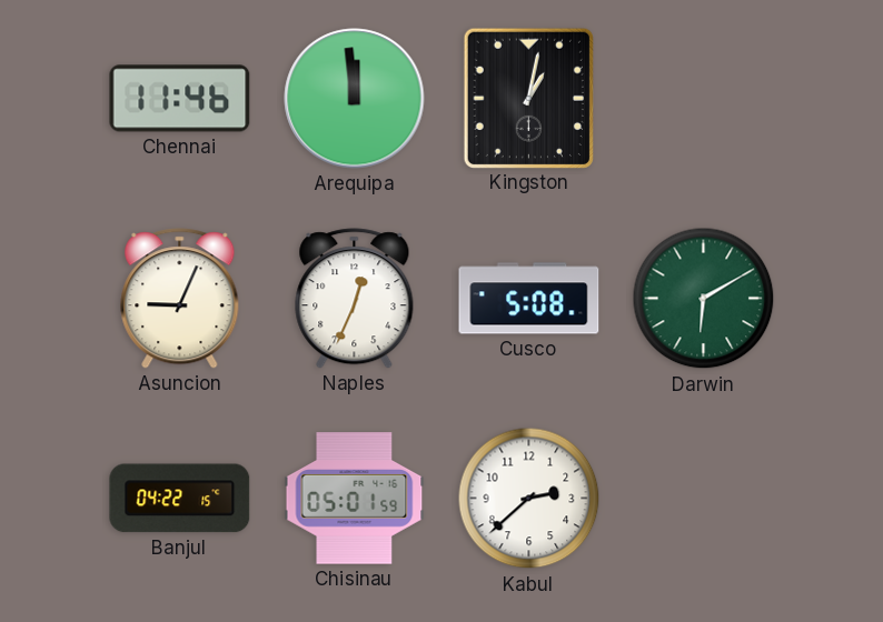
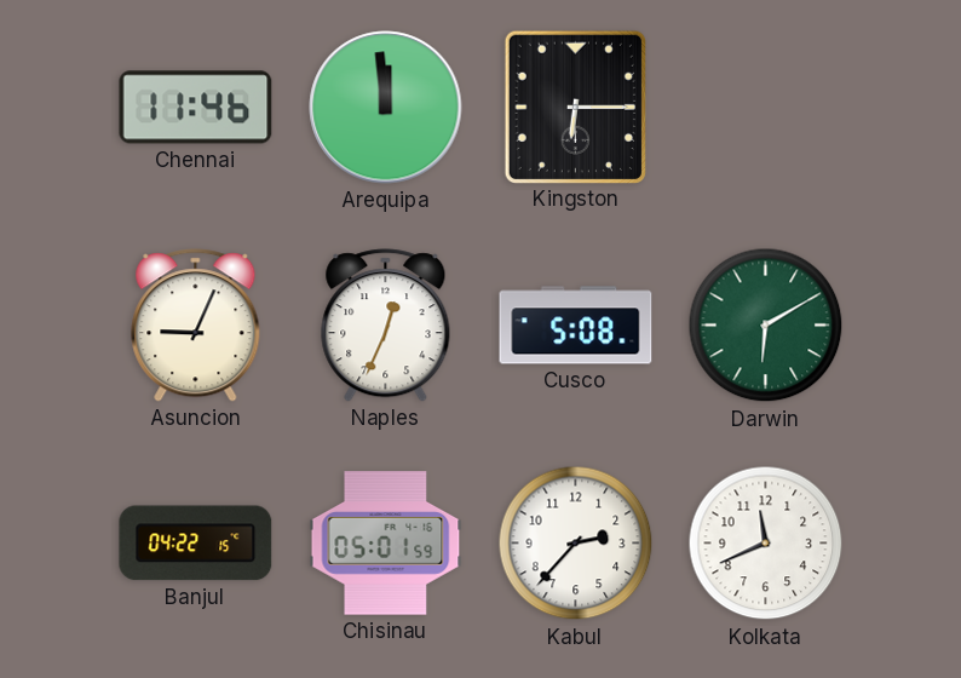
Kingston: 1:02 -> 6:15
Kabul: 2:38 -> 2:37
Kolkata: none -> 11:41
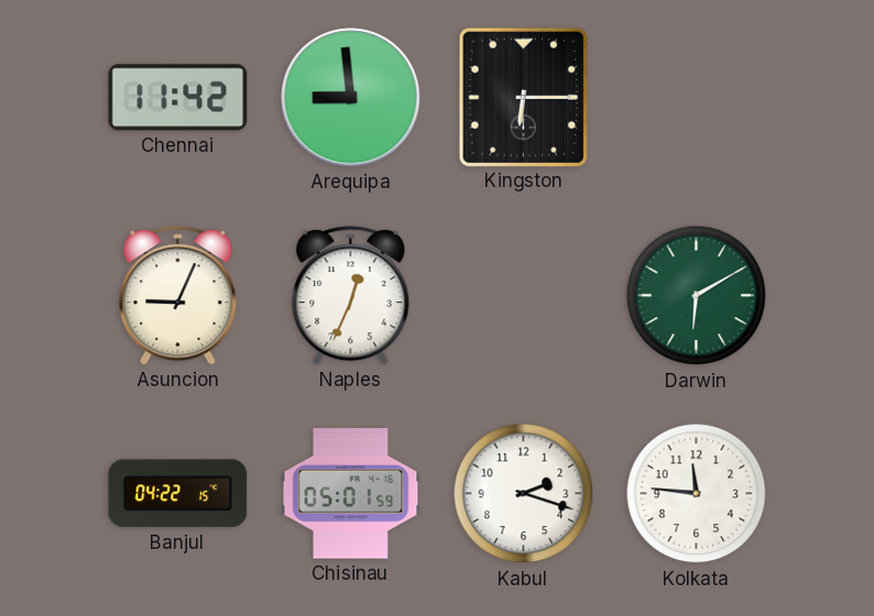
Chennai: 11:46 -> 11:42
Arequipa: 11:59 -> 8:59
Cusco: 5:08 -> none
Kabul: 2:37 -> 2:18
Kolkata: 11:41 -> 11:46
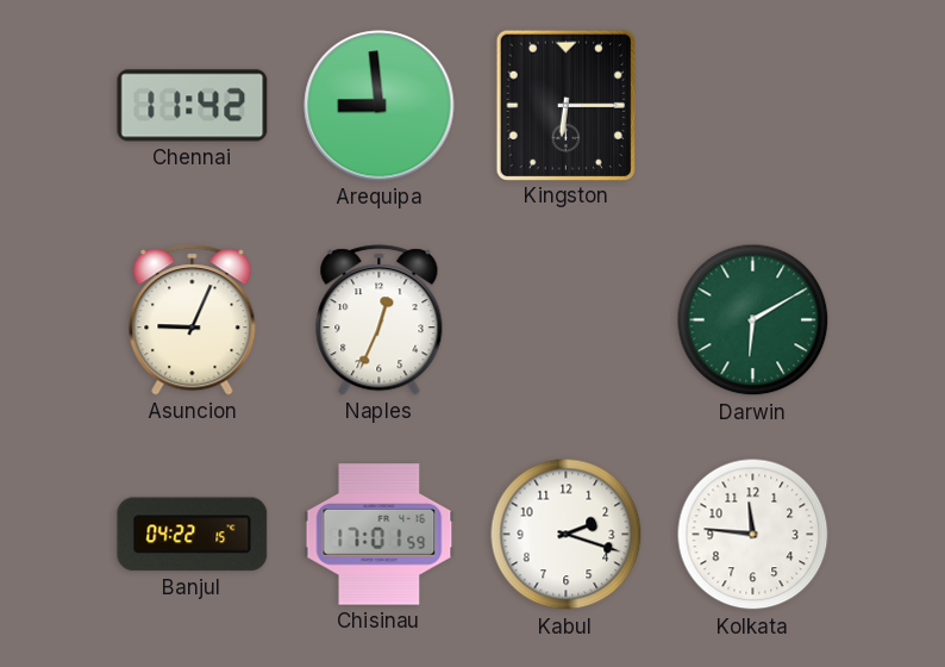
Chisinau: 05:01 -> 17:01
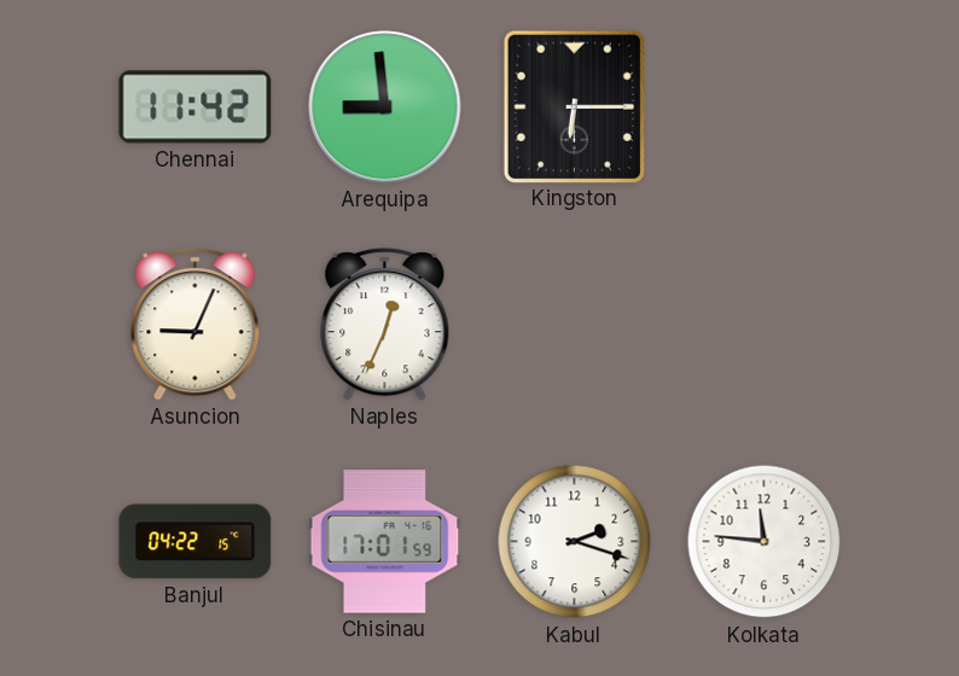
Darwin: 6:10 -> none
